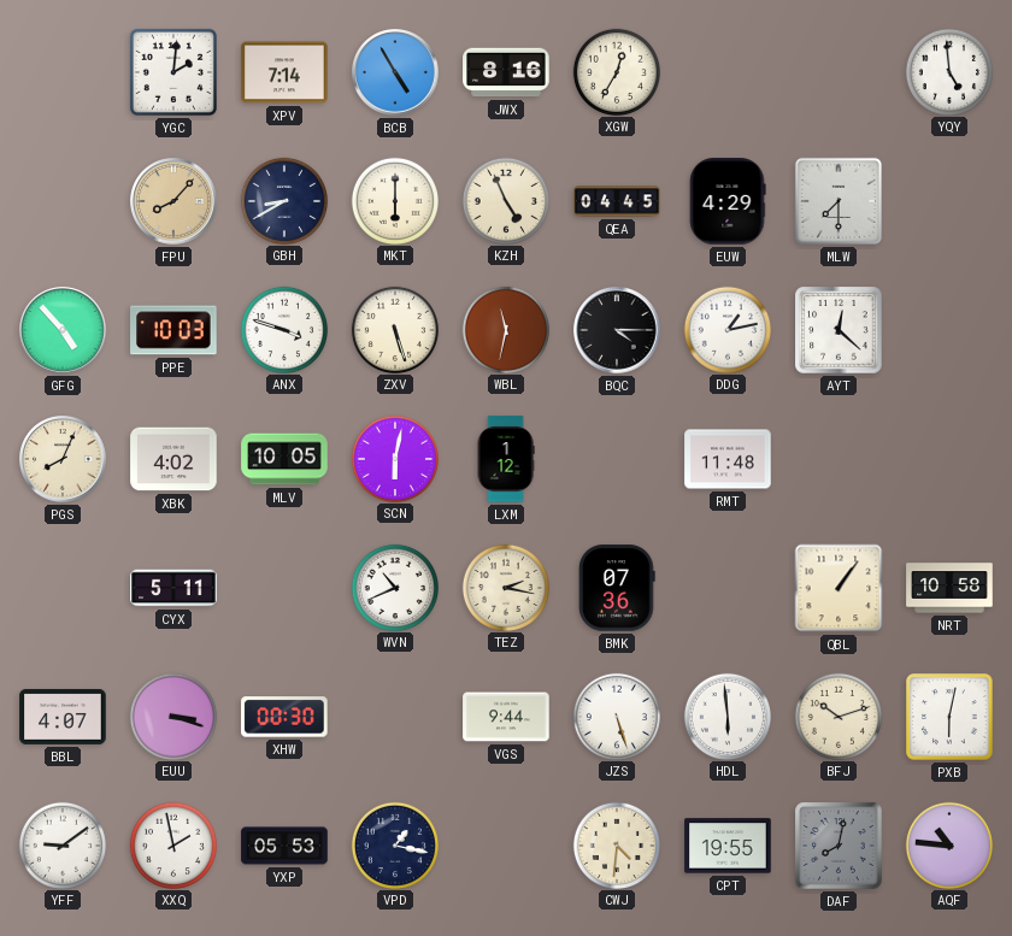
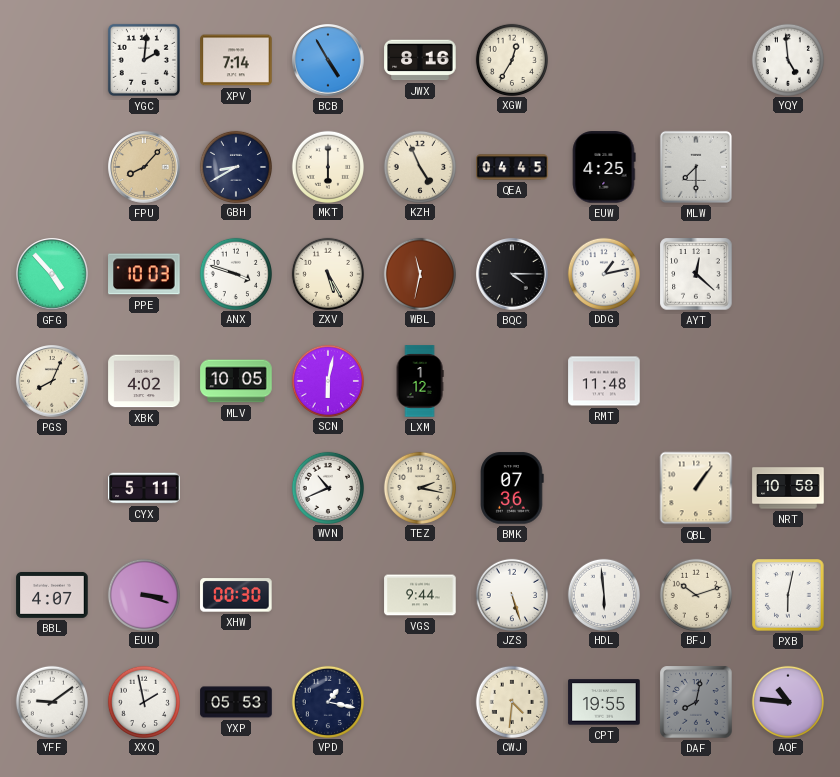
EUW: 4:29 -> 4:25
ZXV: 5:27 -> 5:25
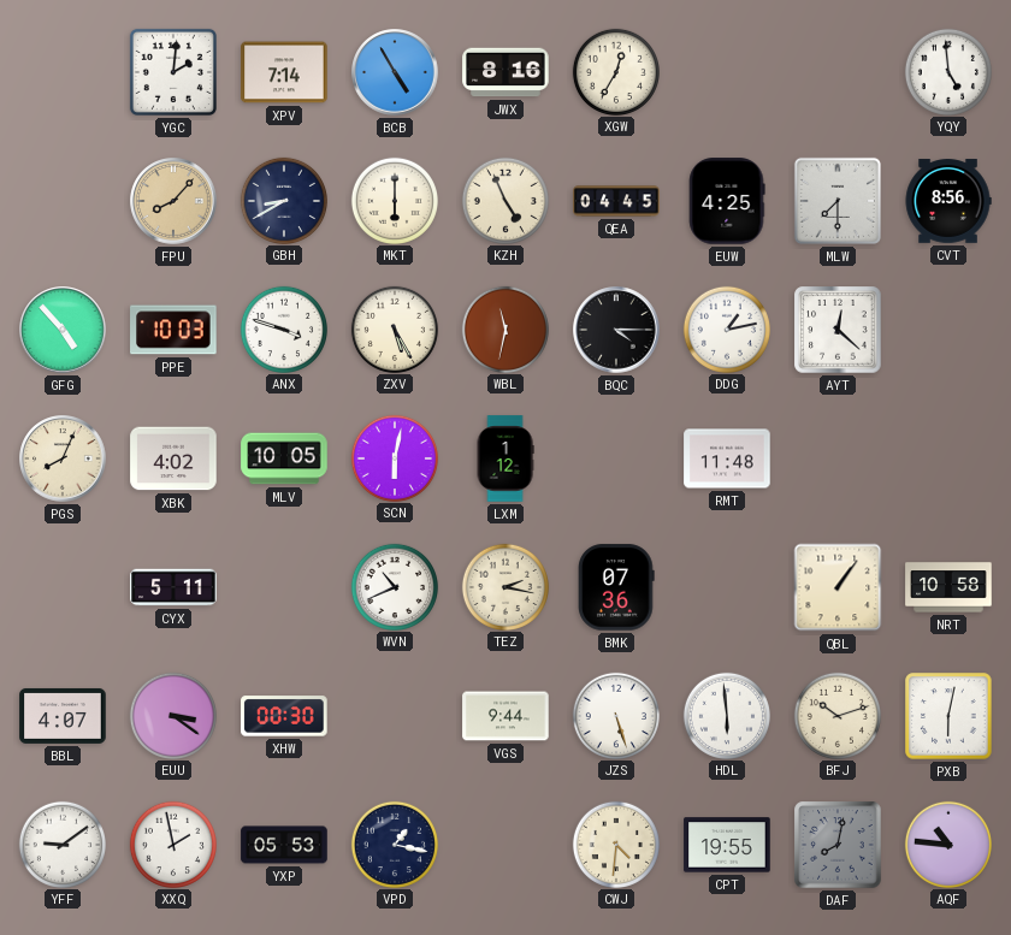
CVT: none -> 8:56
EUU: 3:18 -> 3:21
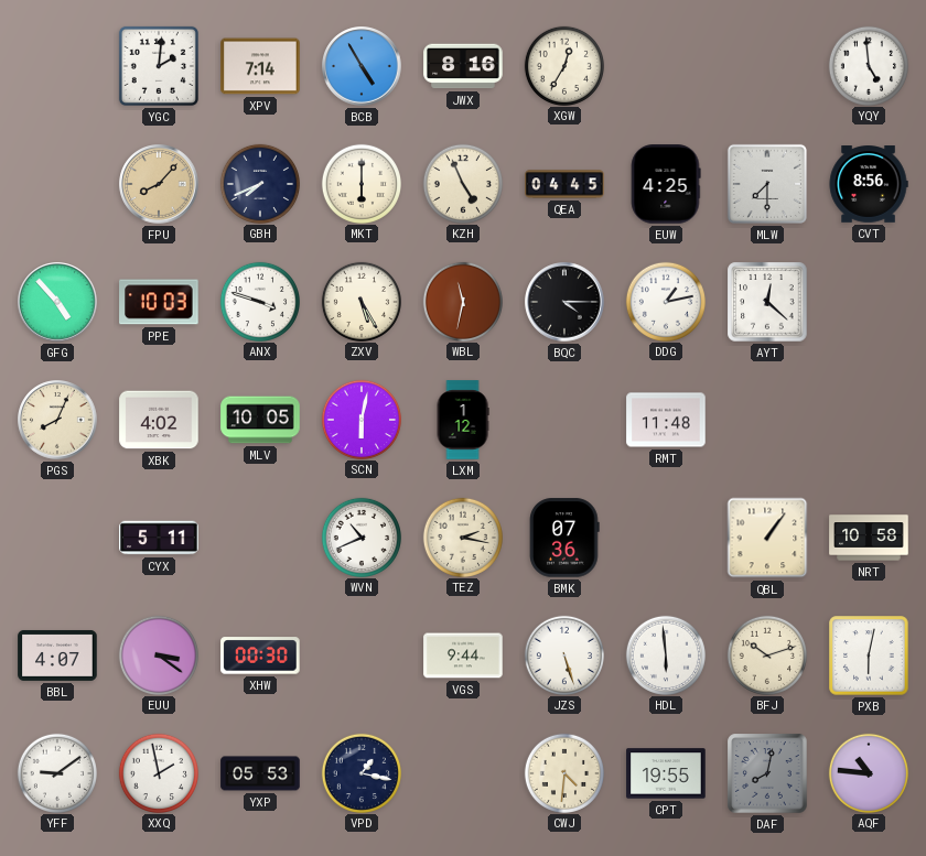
GBH: 8:40 -> 7:41
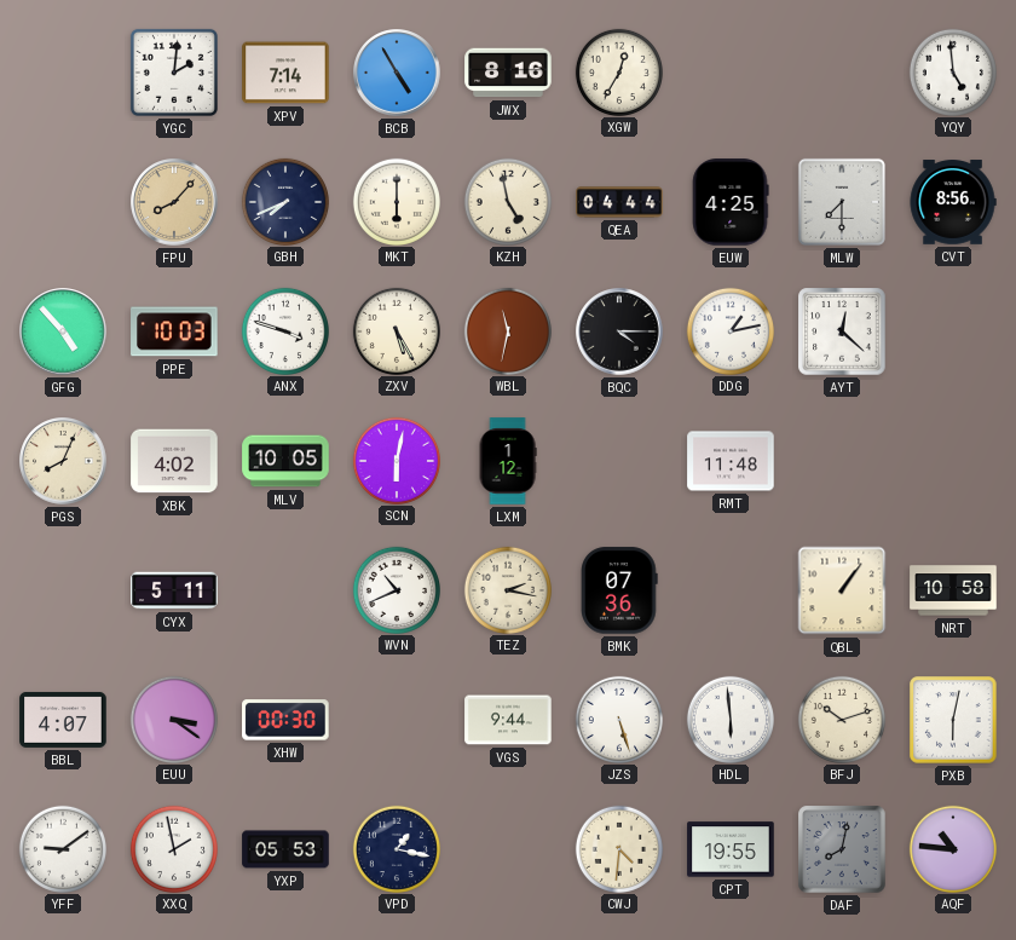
KZH: 4:56 -> 4:58
QEA: 04:45 -> 04:44
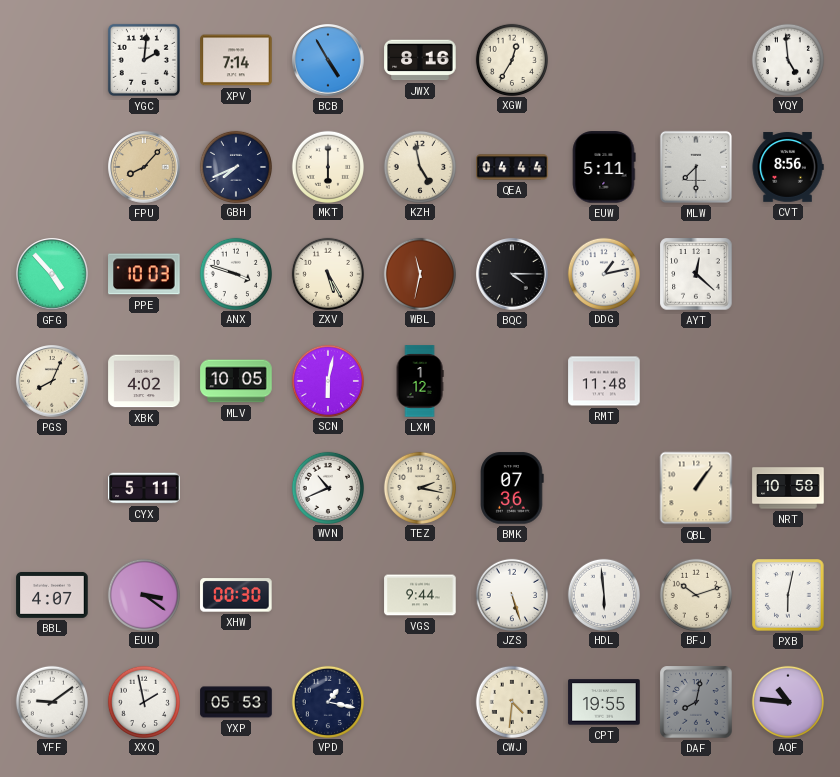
EUW: 4:25 -> 5:11
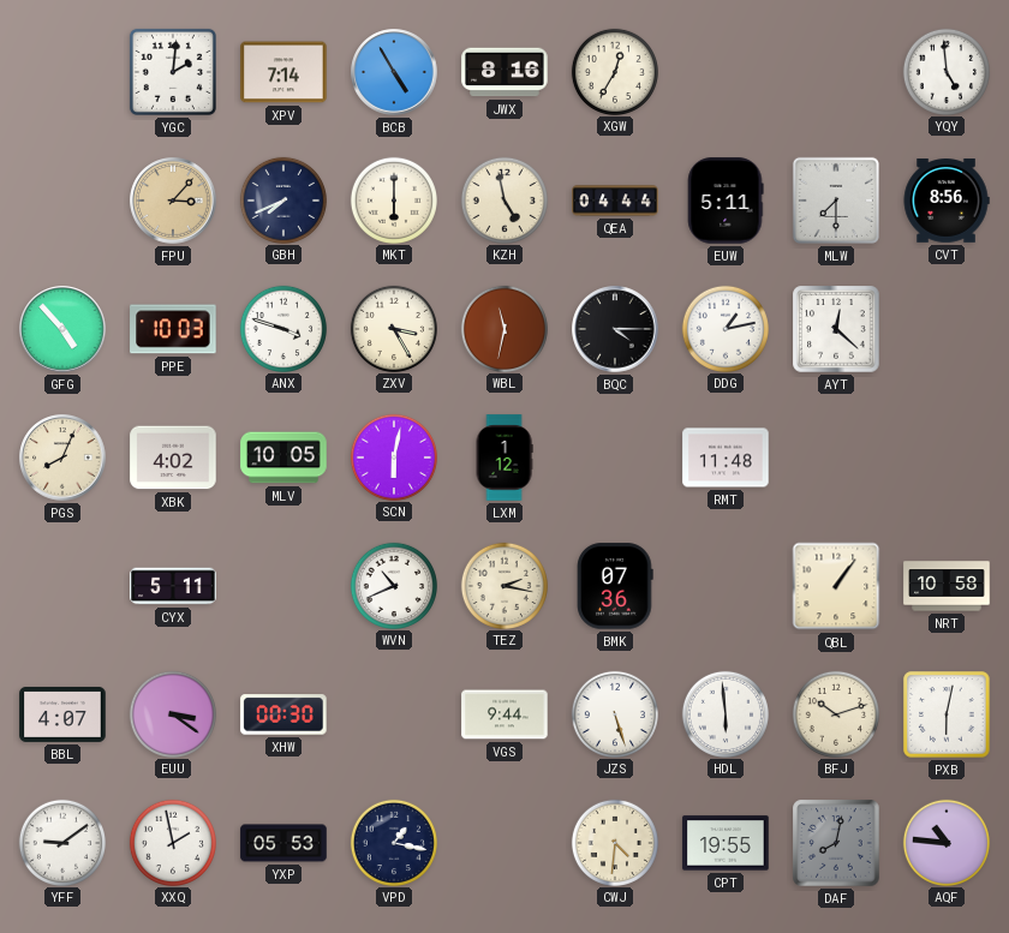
FPU: 8:07 -> 3:07
ZXV: 5:25 -> 3:25
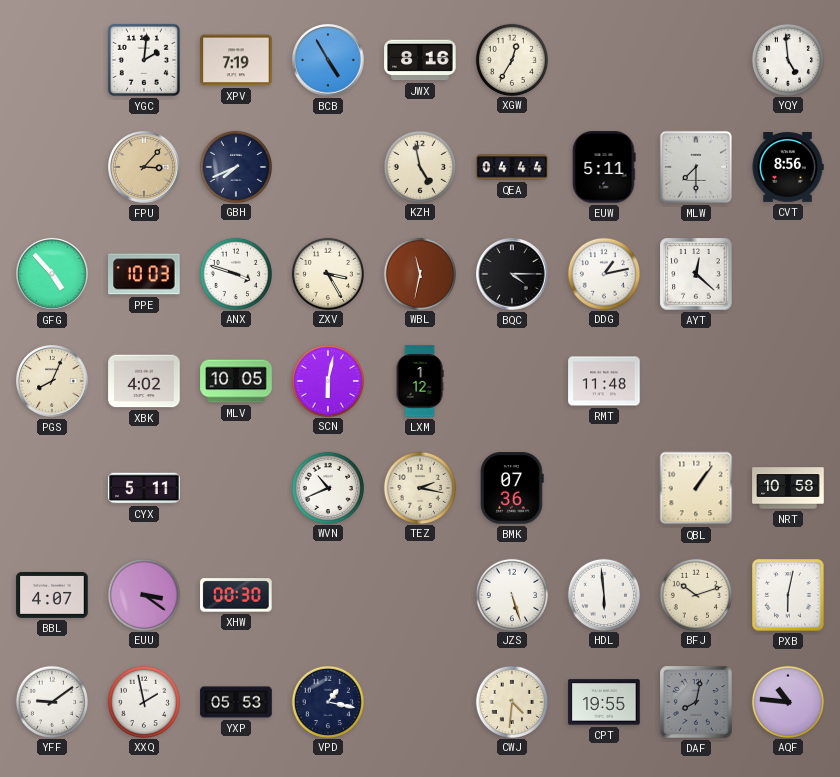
XPV: 7:14 -> 7:19
MKT: 6:00 -> none
VGS: 9:44 -> none
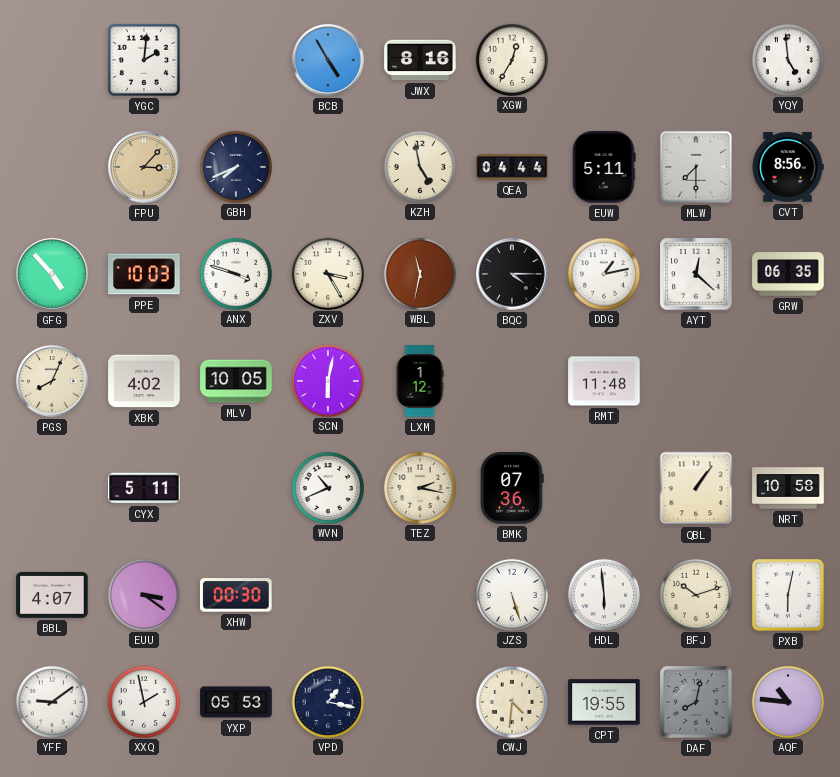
XPV: 7:19 -> none
GRW: none -> 06:35
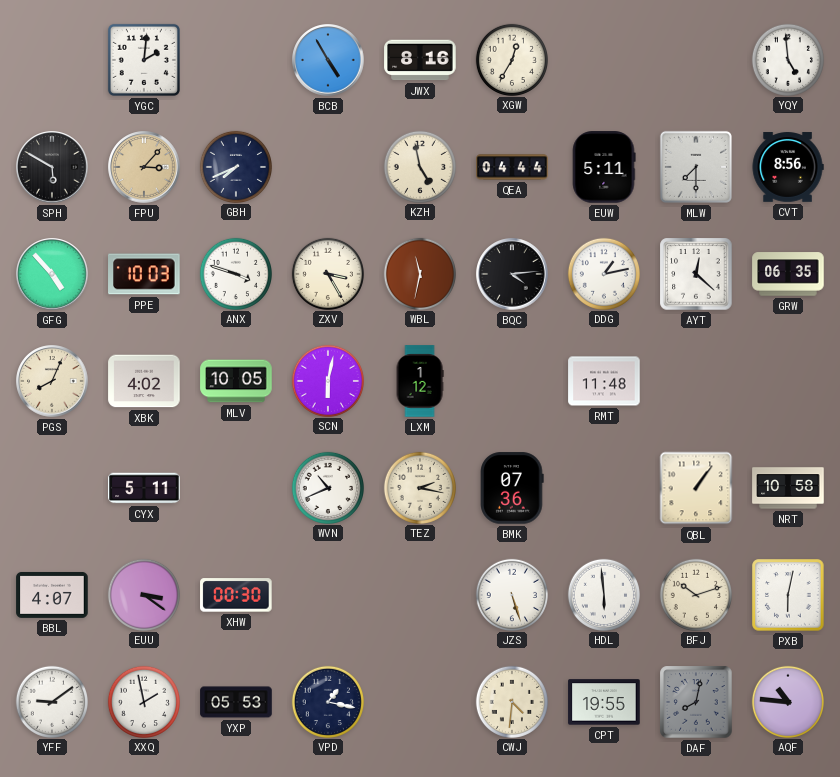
SPH: none -> 5:50
BQC: 4:15 -> 4:14
